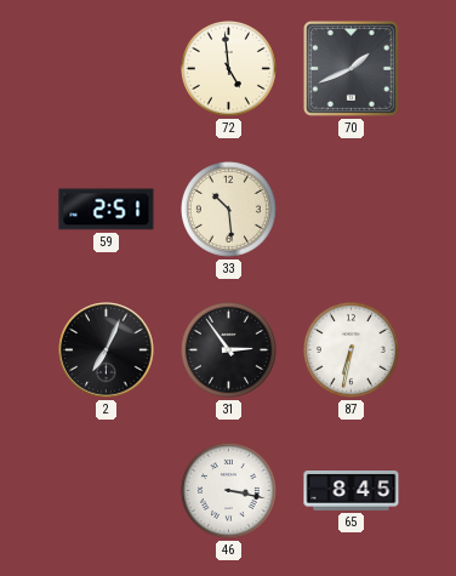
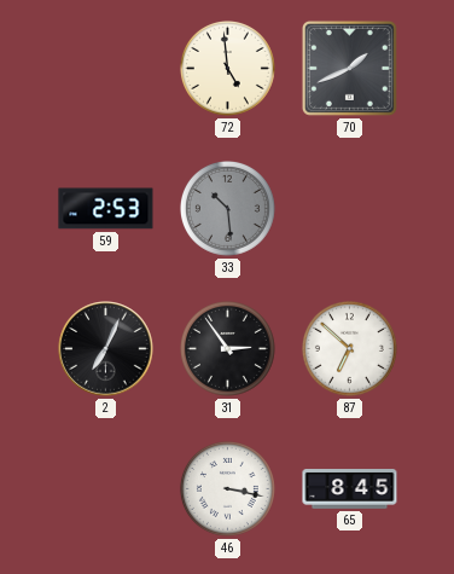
59: 2:51 -> 2:53
33 dial: cream -> grey
87: 6:32 -> 6:52
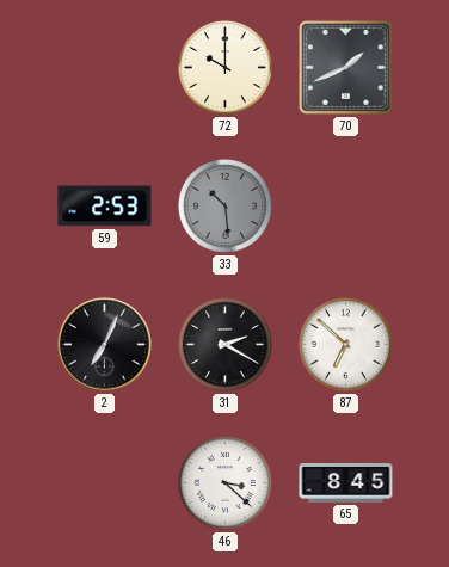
72: 4:59 -> 10:00
31: 2:54 -> 2:20
46: 3:17 -> 3:22
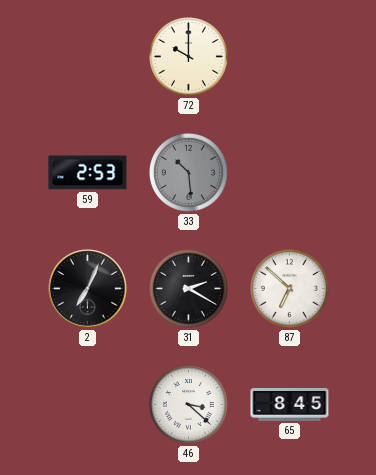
70: 1:41 -> none
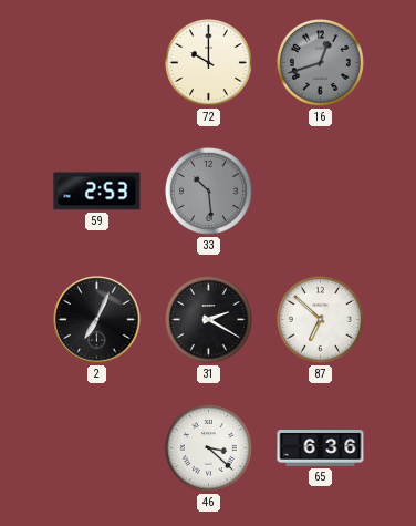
16: none -> 12:42
65: 8:45 -> 6:36
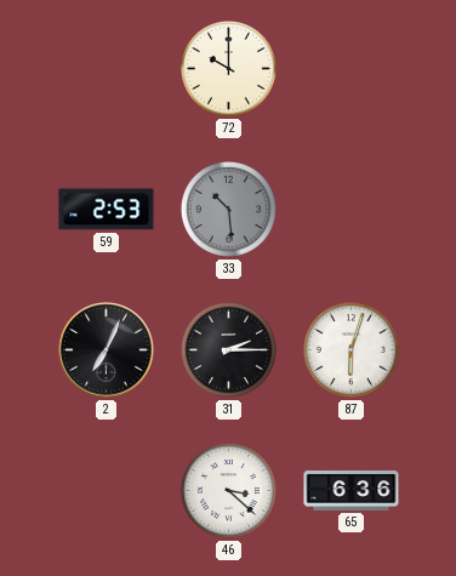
16: 12:42 -> none
31: 2:20 -> 2:15
87: 6:52 -> 6:03
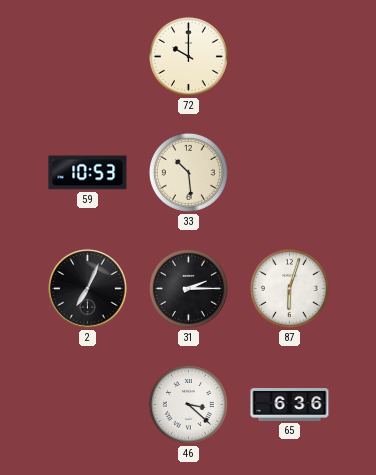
59: 2:53 -> 10:53
33 dial: grey -> cream
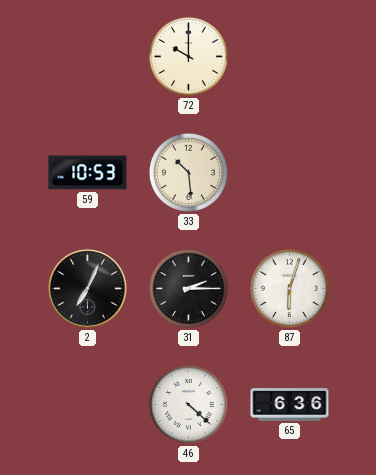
46: 3:22 -> 4:22
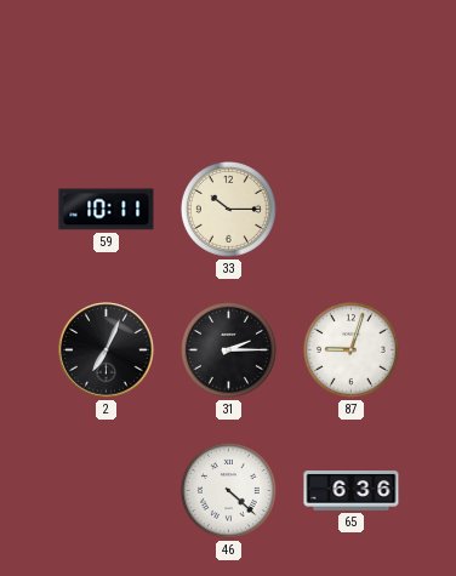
72: 10:00 -> none
59: 10:53 -> 10:11
33: 10:29 -> 10:15
87: 6:03 -> 9:03
